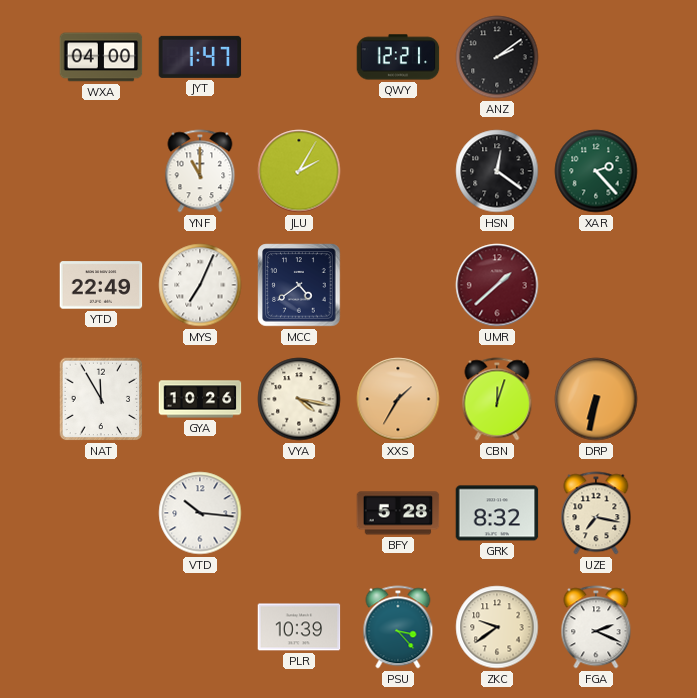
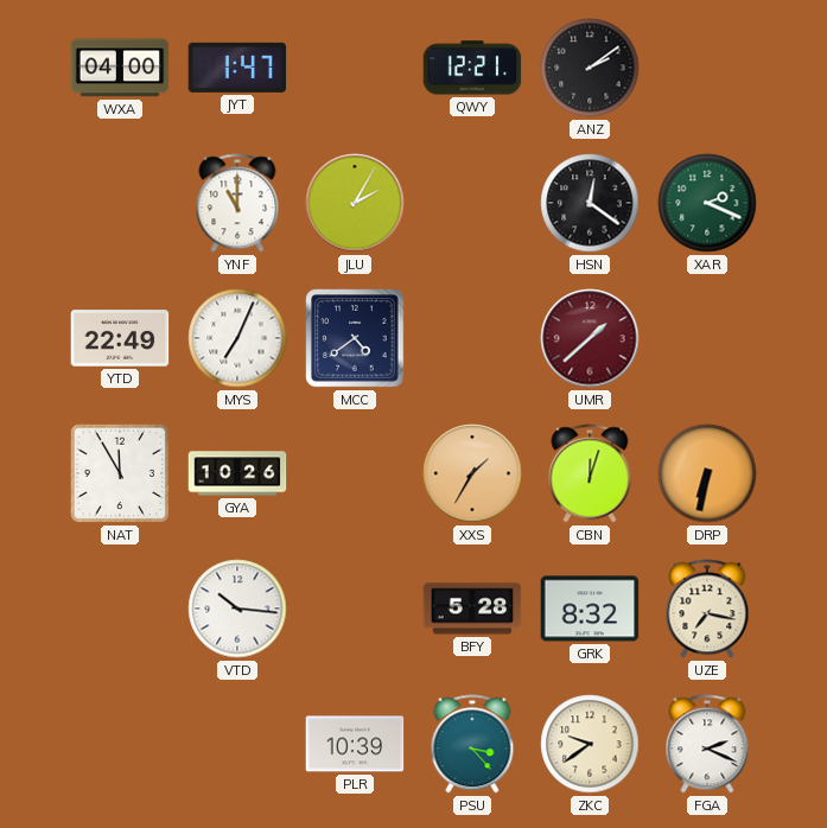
XAR: 2:23 -> 2:19
VYA: 4:17 -> none
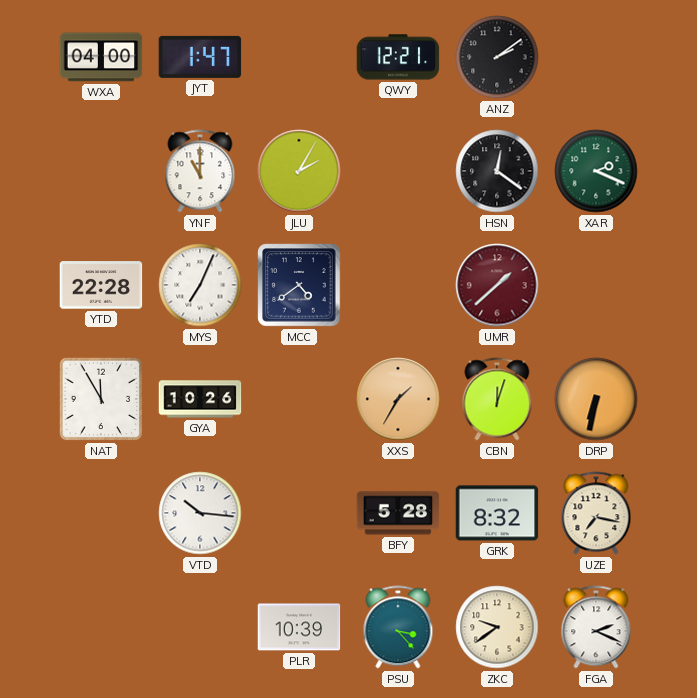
YTD: 22:49 -> 22:28
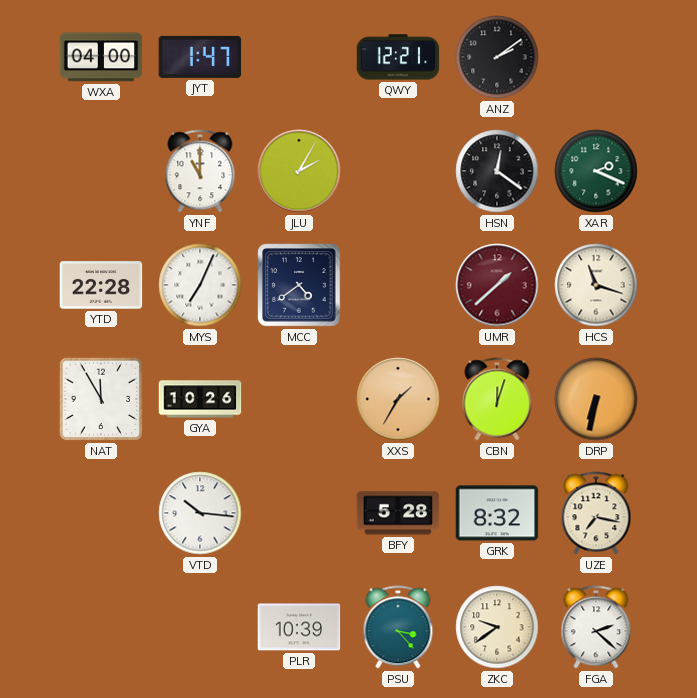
HCS: none -> 11:18
FGA: 2:19 -> 2:22
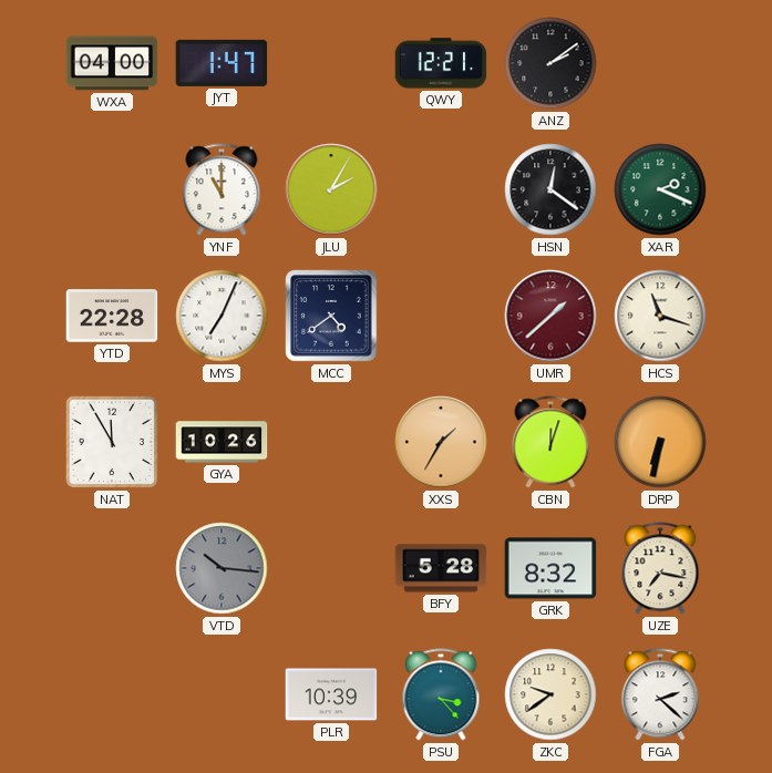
VTD dial: white -> grey
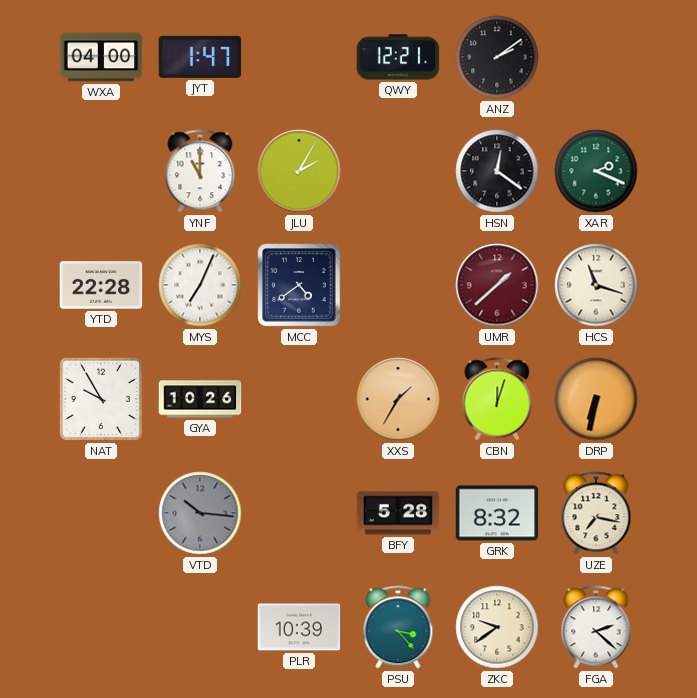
NAT: 11:55 -> 9:55
